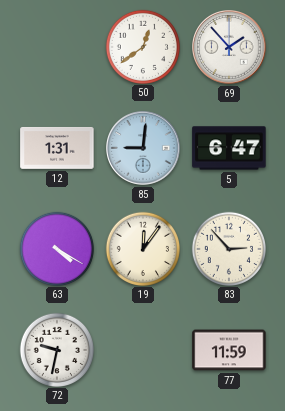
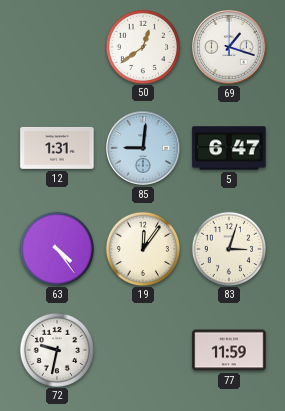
69: 1:53 -> 1:18
63: 4:20 -> 4:24
83: 2:53 -> 3:03
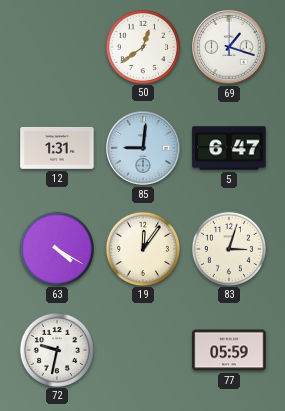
63: 4:24 -> 4:20
77: 11:59 -> 05:59
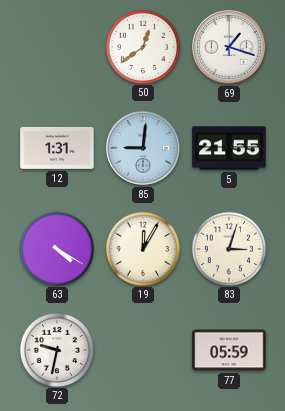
5: 6:47 -> 21:55
19: 12:06 -> 12:05
